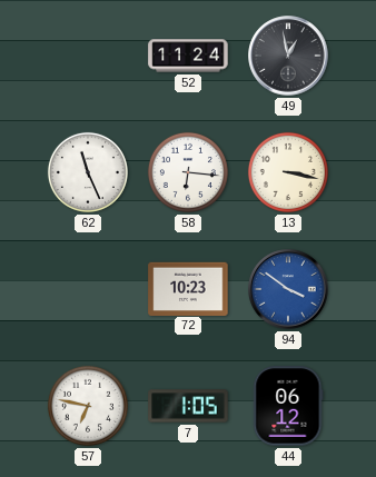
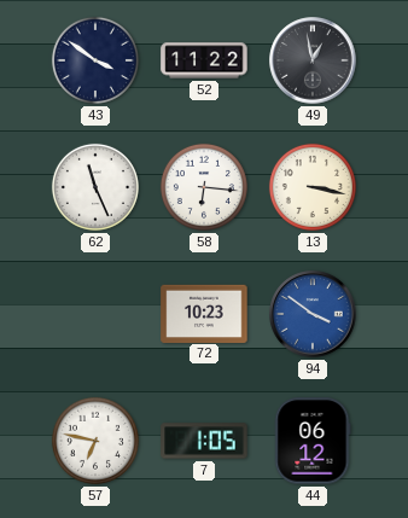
43: none -> 3:51
52: 11:24 -> 11:22
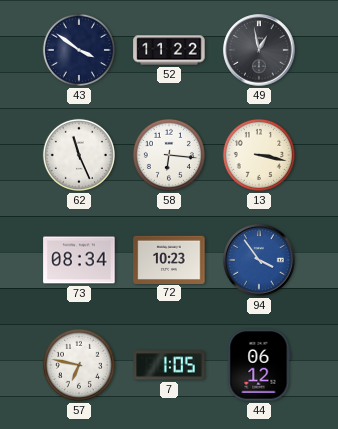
73: none -> 08:34
94: 3:51 -> 3:54
